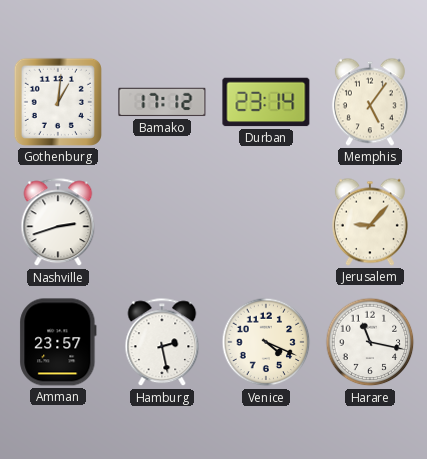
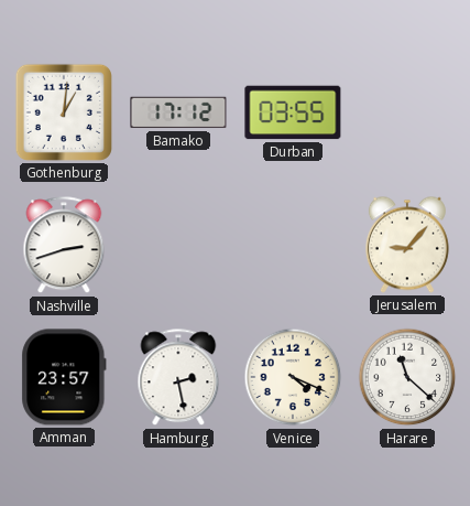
Durban: 23:14 -> 03:55
Memphis: 5:06 -> none
Harare: 11:17 -> 11:22
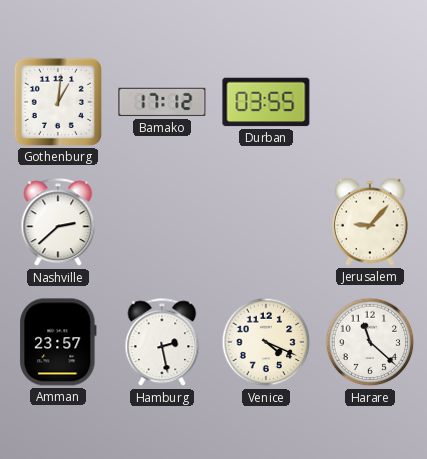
Nashville: 2:42 -> 2:38
